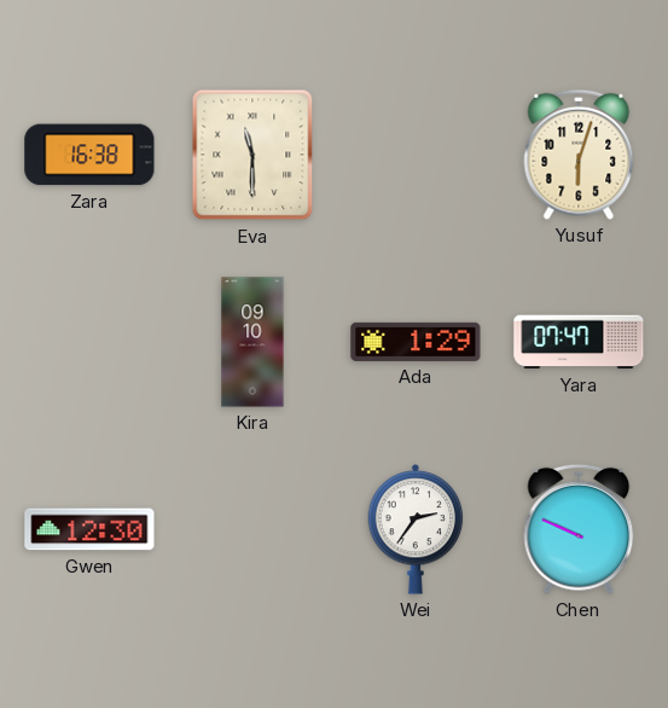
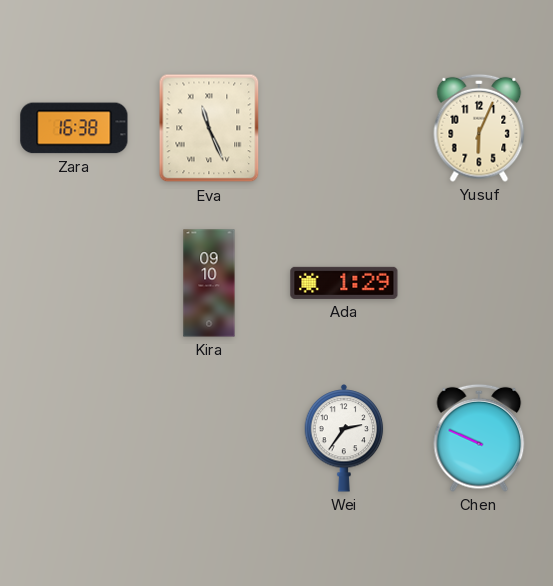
Eva: 11:30 -> 11:26
Yusuf: 6:03 -> 6:04
Yara: 07:47 -> none
Gwen: 12:30 -> none
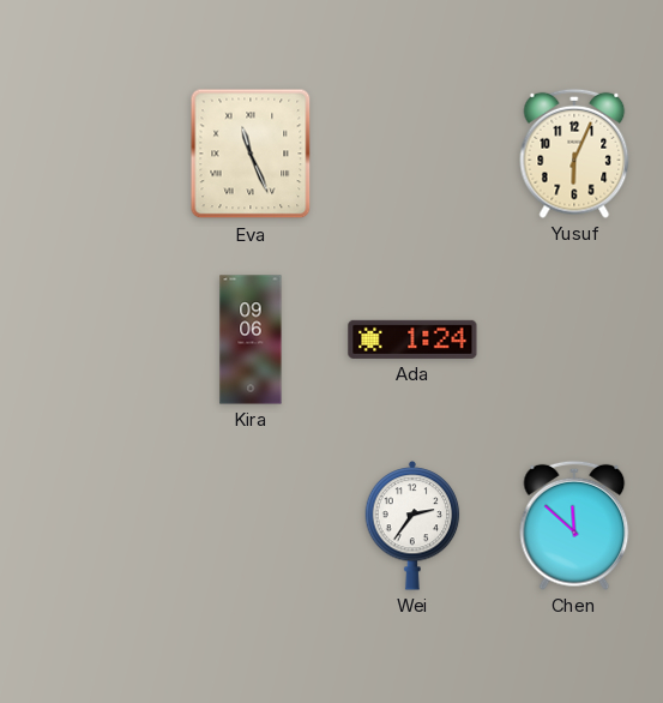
Zara: 16:38 -> none
Kira: 09:10 -> 09:06
Ada: 1:29 -> 1:24
Chen: 9:49 -> 11:52
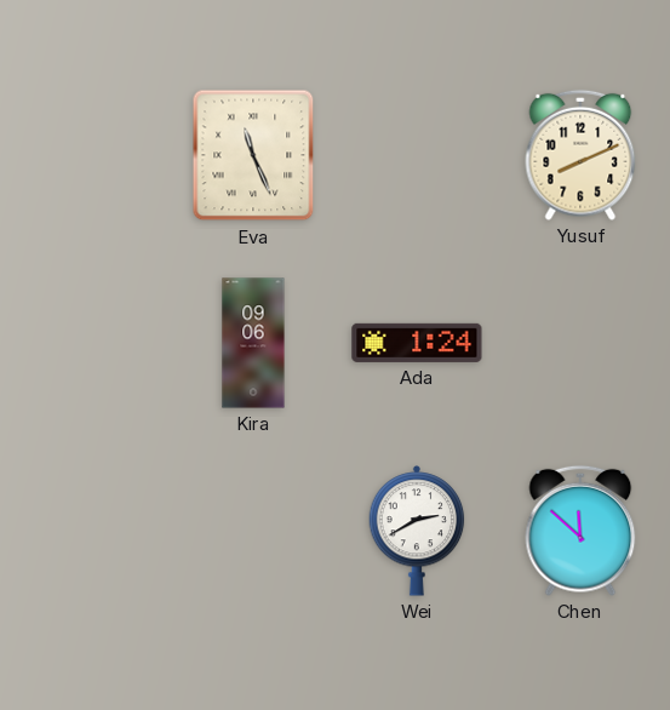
Yusuf: 6:04 -> 8:11
Wei: 2:36 -> 2:40
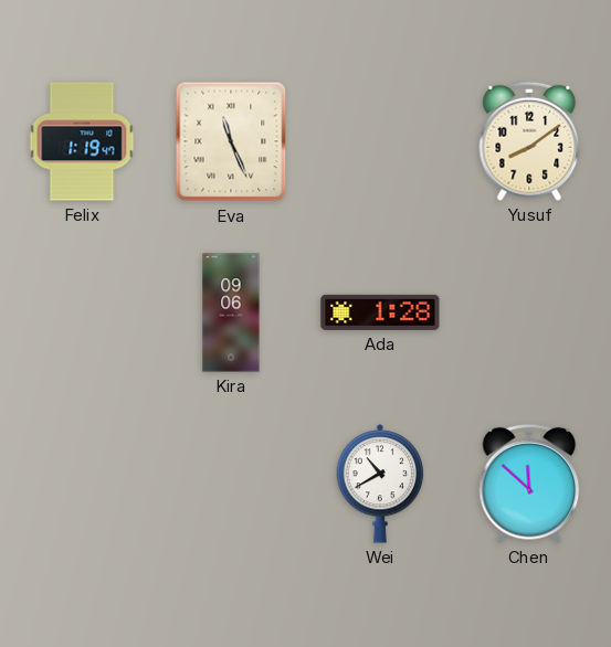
Felix: none -> 1:19
Yusuf: 8:11 -> 8:09
Ada: 1:24 -> 1:28
Wei: 2:40 -> 10:40
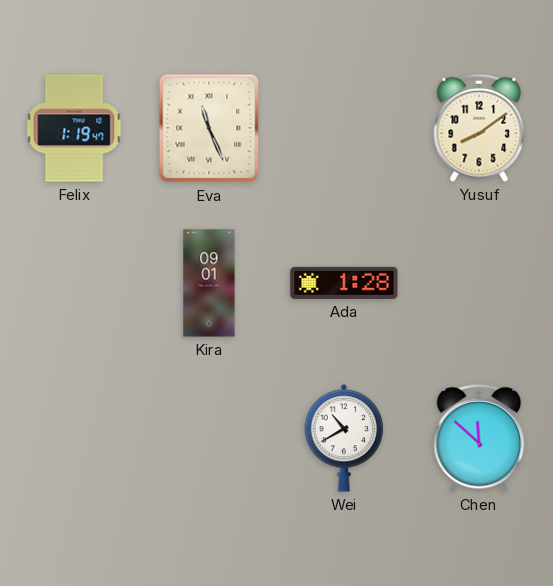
Kira: 09:06 -> 09:01
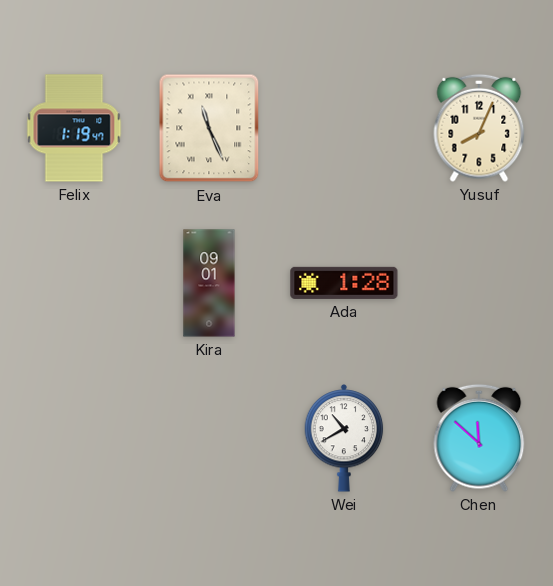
Yusuf: 8:09 -> 8:04
